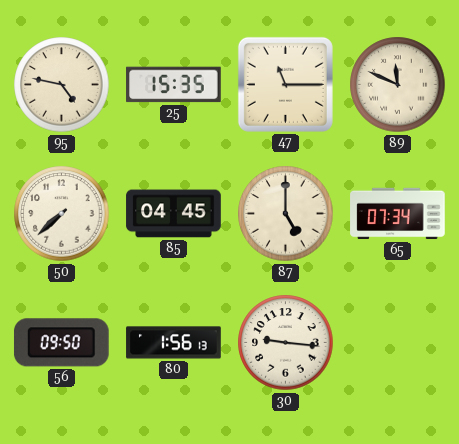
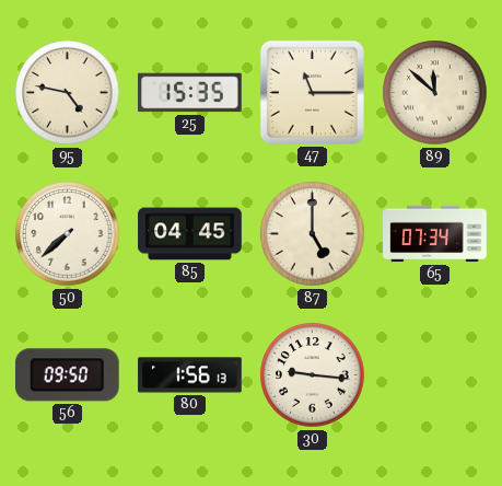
89: 11:49 -> 11:52
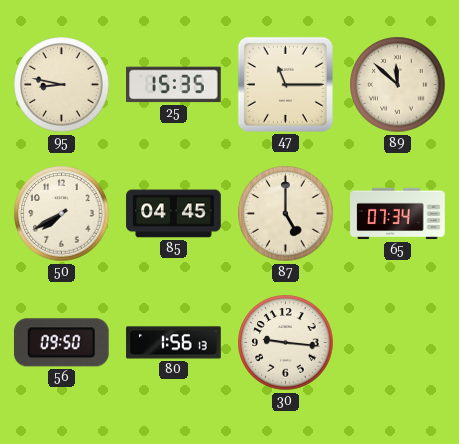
95: 4:47 -> 8:47
50: 7:38 -> 7:40
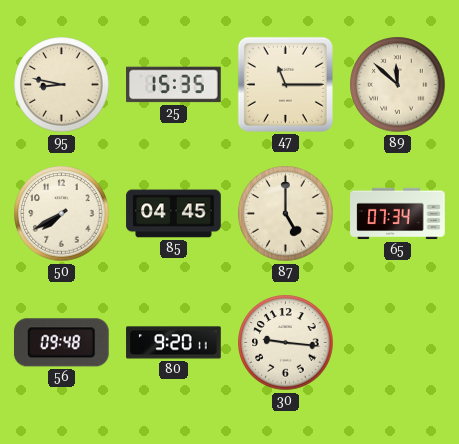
56: 09:50 -> 09:48
80: 1:56 -> 9:20
